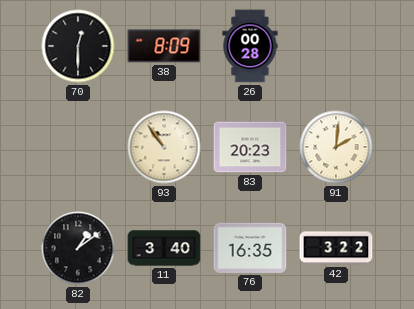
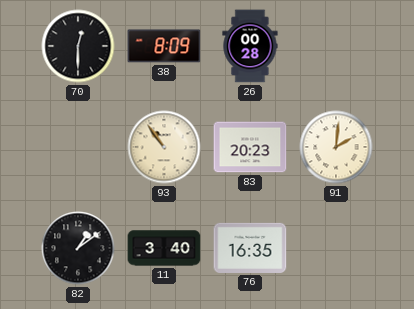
42: 3:22 -> none
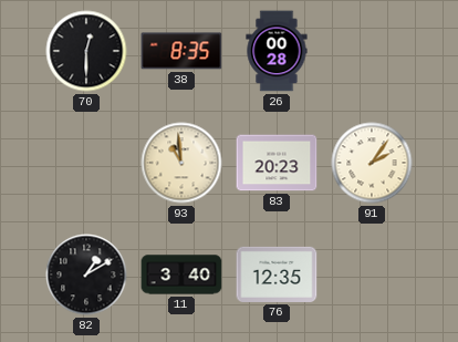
38: 8:09 -> 8:35
93: 10:54 -> 10:59
91: 2:01 -> 2:06
82: 1:09 -> 1:10
76: 16:35 -> 12:35
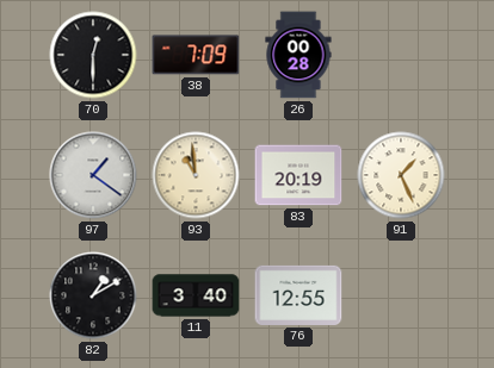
38: 8:35 -> 7:09
97: none -> 1:21
83: 20:23 -> 20:19
91: 2:06 -> 1:26
76: 12:35 -> 12:55
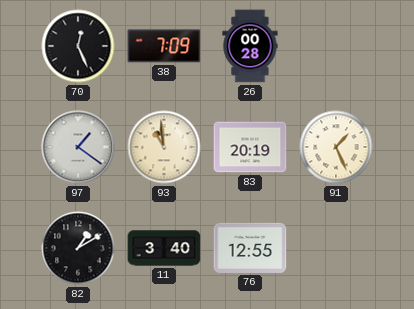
70: 12:30 -> 12:26
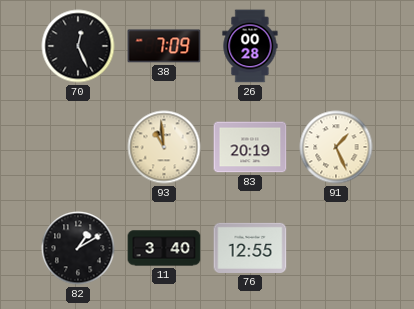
97: 1:21 -> none
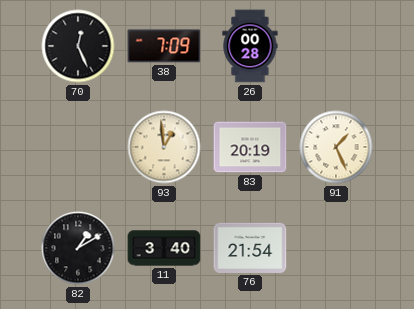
93: 10:59 -> 12:59
76: 12:55 -> 21:54
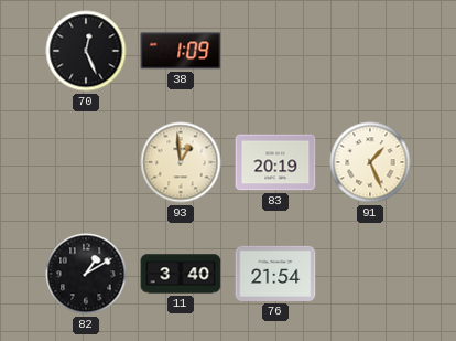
38: 7:09 -> 1:09
26: 00:28 -> none
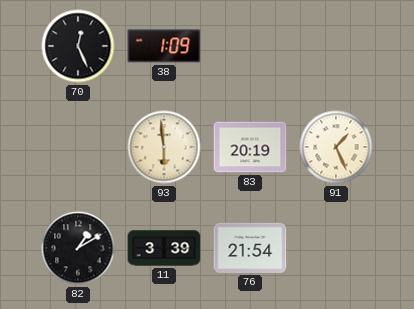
93: 12:59 -> 5:59
11: 3:40 -> 3:39
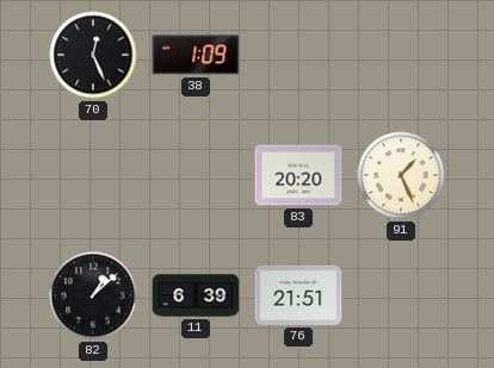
93: 5:59 -> none
83: 20:19 -> 20:20
82: 1:10 -> 1:08
11: 3:39 -> 6:39
76: 21:54 -> 21:51
